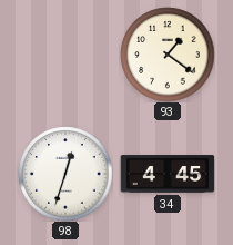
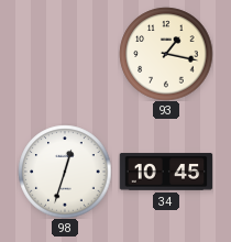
93: 1:21 -> 1:17
34: 4:45 -> 10:45
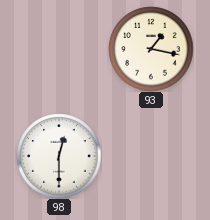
98: 12:33 -> 12:30
34: 10:45 -> none
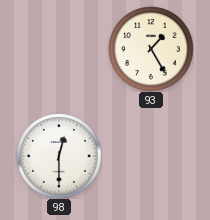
93: 1:17 -> 1:25
